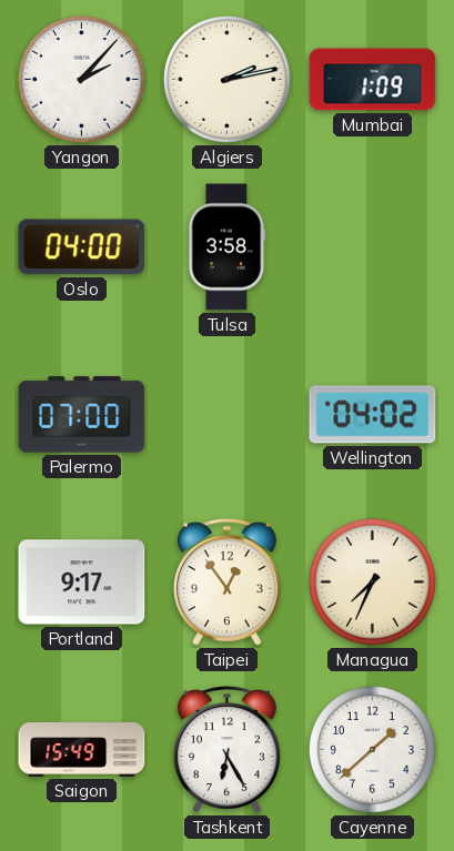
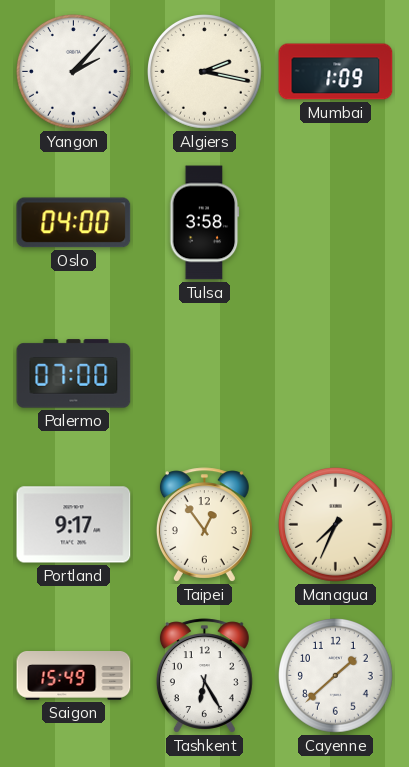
Algiers: 2:13 -> 2:17
Wellington: 04:02 -> none
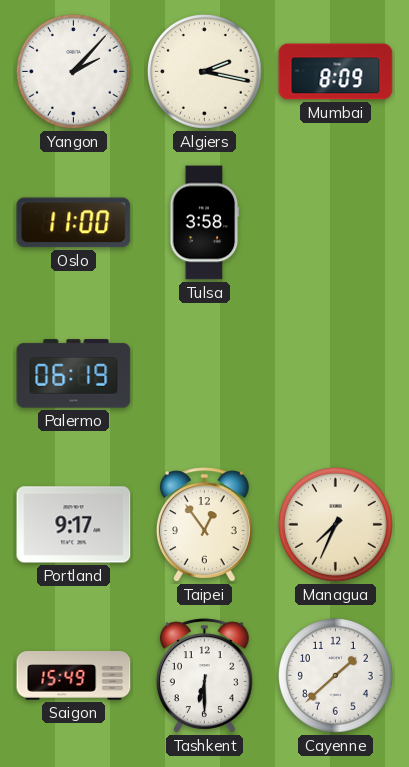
Mumbai: 1:09 -> 8:09
Oslo: 04:00 -> 11:00
Palermo: 07:00 -> 06:19
Tashkent: 6:25 -> 6:30
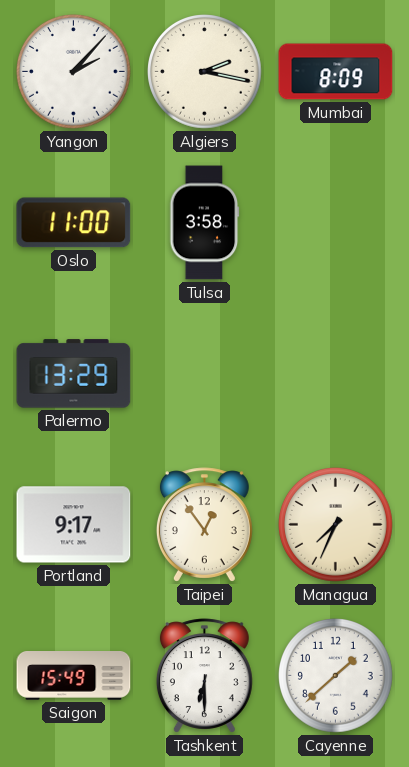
Palermo: 06:19 -> 13:29
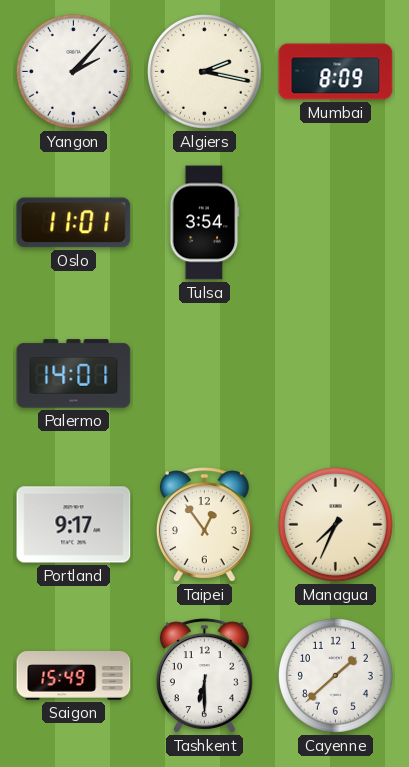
Oslo: 11:00 -> 11:01
Tulsa: 3:58 -> 3:54
Palermo: 13:29 -> 14:01
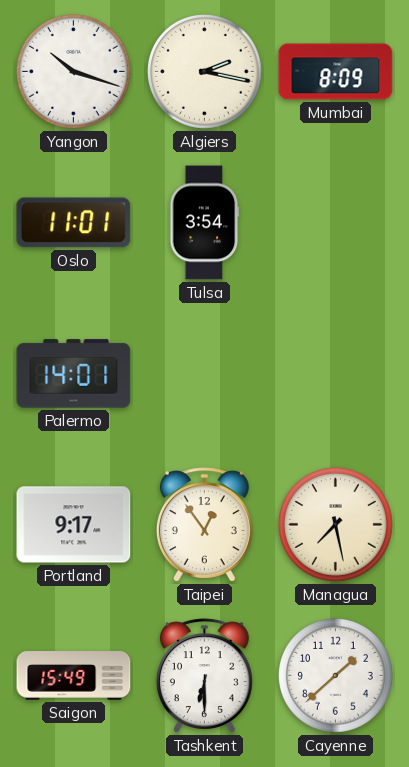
Yangon: 2:07 -> 10:18
Managua: 7:34 -> 7:28
